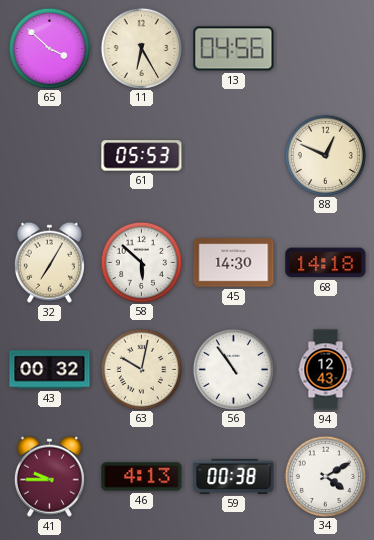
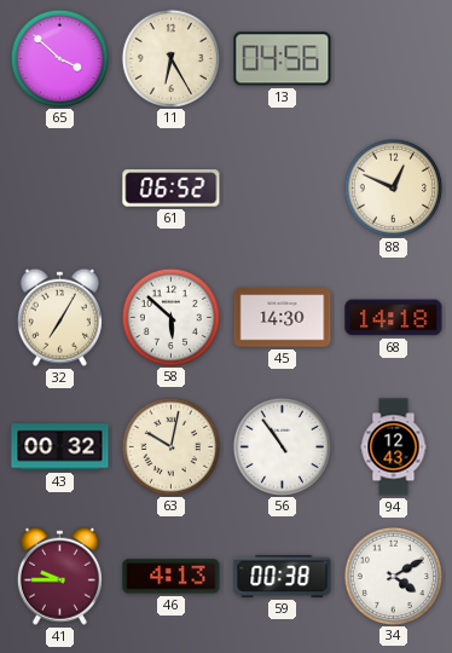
61: 05:53 -> 06:52
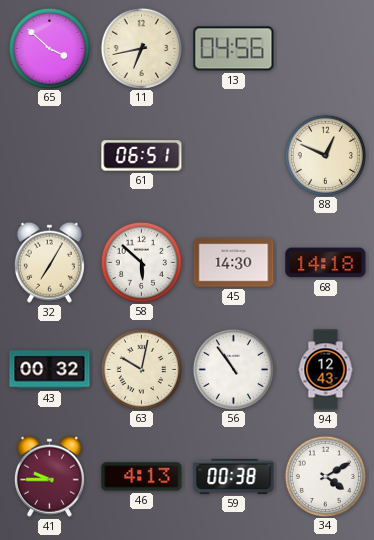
11: 6:25 -> 6:43
61: 06:52 -> 06:51
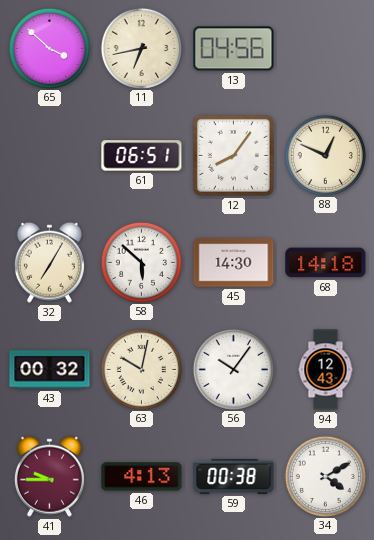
12: none -> 8:06
56: 10:54 -> 10:06
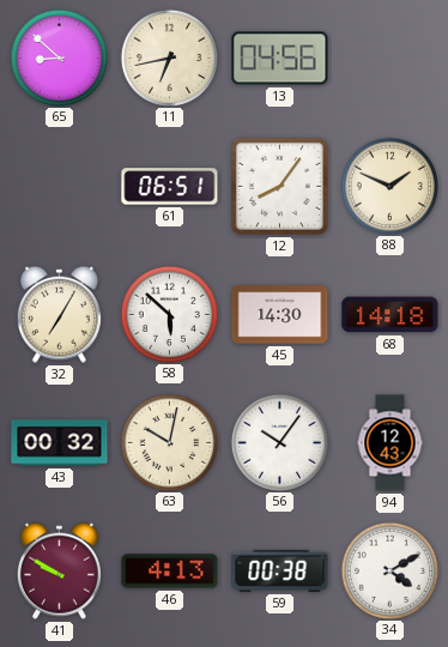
65: 3:52 -> 8:52
88: 12:49 -> 1:49
41: 9:45 -> 9:50
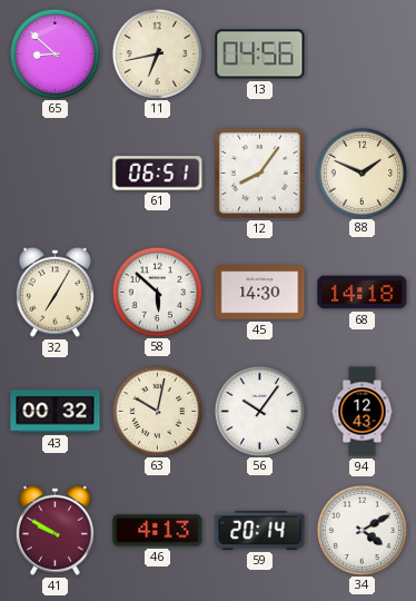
59: 00:38 -> 20:14
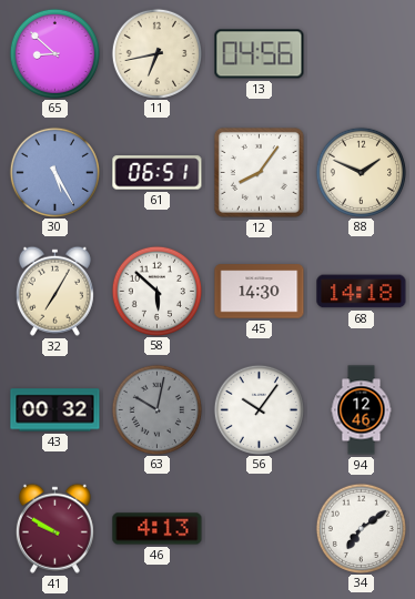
30: none -> 5:25
63 dial: cream -> grey
94: 12:43 -> 12:46
59: 20:14 -> none
34: 4:10 -> 7:09
